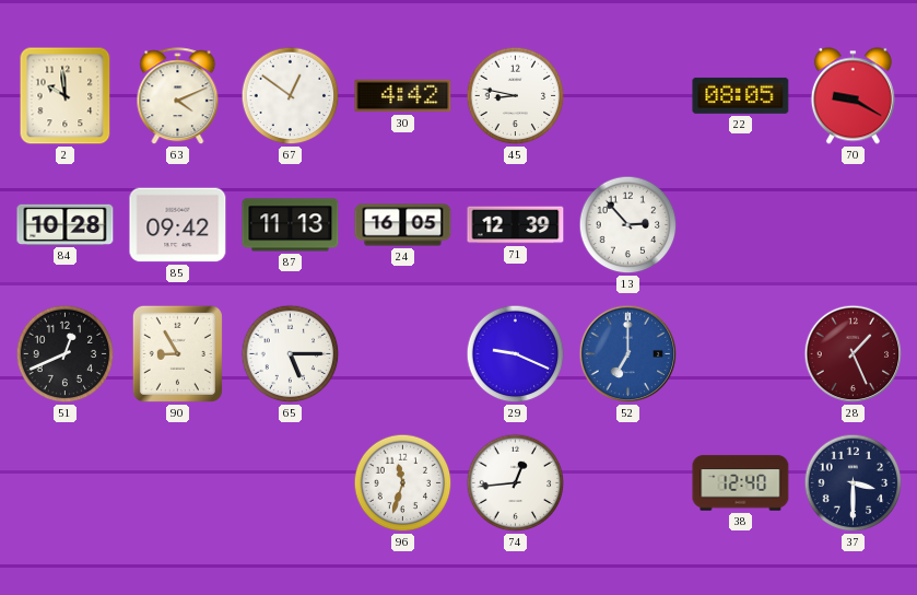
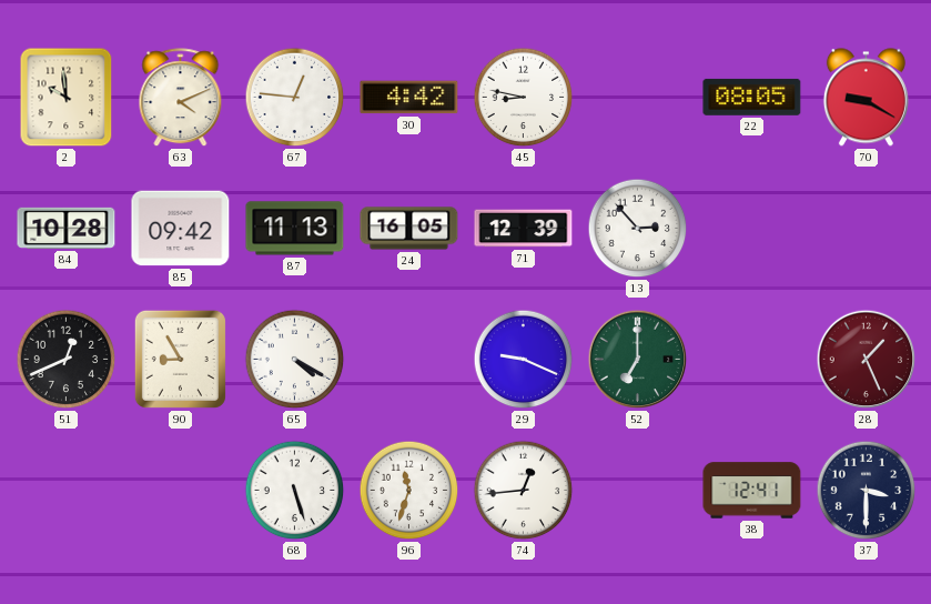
67: 12:51 -> 12:46
65: 5:15 -> 4:20
52 dial: blue -> green
68: none -> 5:27
38: 12:40 -> 12:41
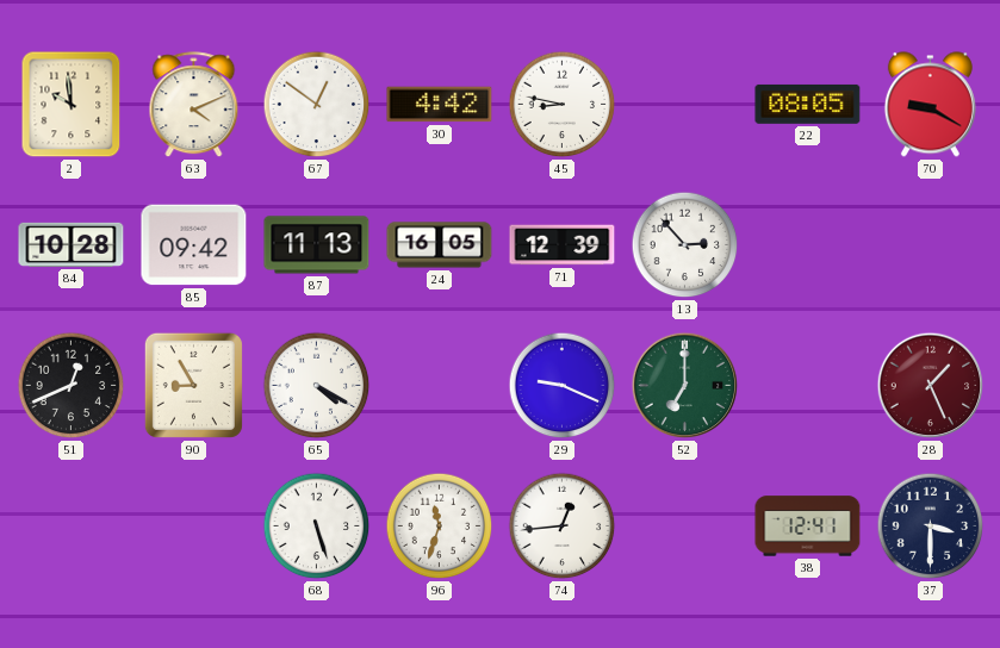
67: 12:46 -> 12:51
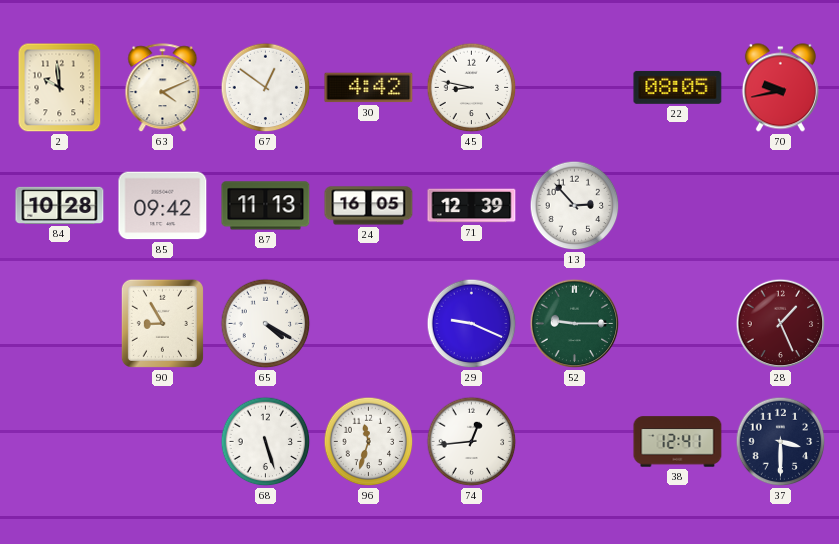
70: 9:20 -> 9:43
51: 12:41 -> none
52: 7:00 -> 9:15
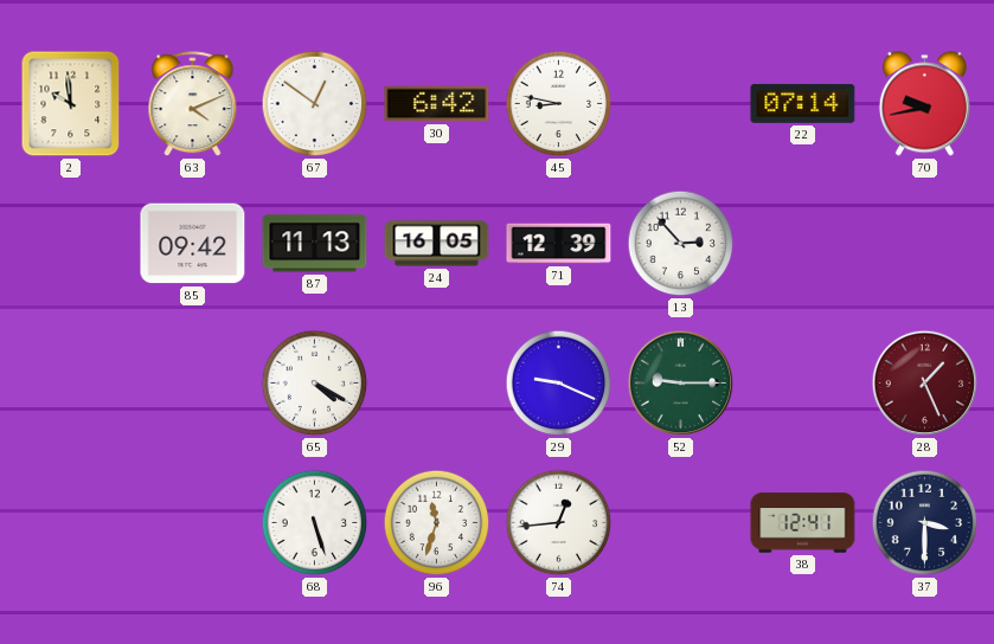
30: 4:42 -> 6:42
22: 08:05 -> 07:14
84: 10:28 -> none
90: 8:55 -> none
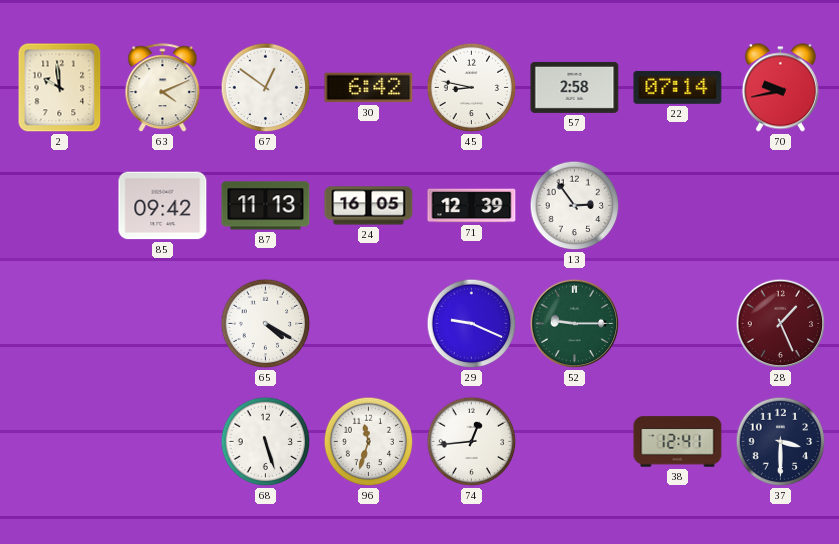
57: none -> 2:58
13: 2:53 -> 2:54
